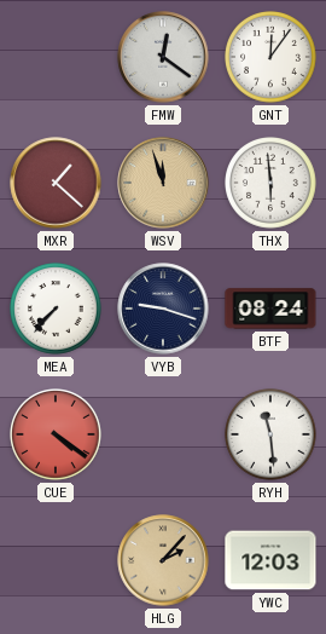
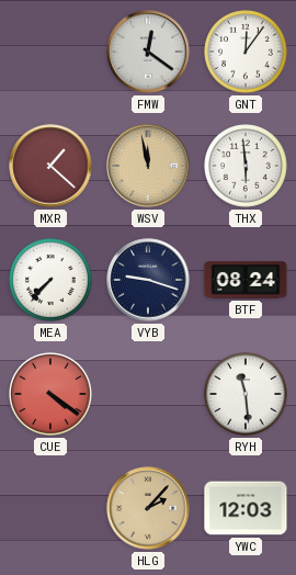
WSV: 11:57 -> 11:58
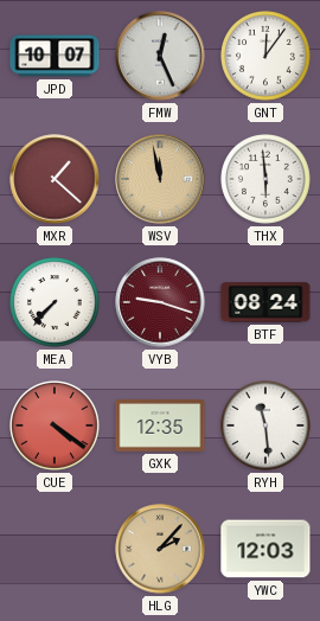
JPD: none -> 10:07
FMW: 12:21 -> 12:26
VYB dial: navy -> burgundy
GXK: none -> 12:35
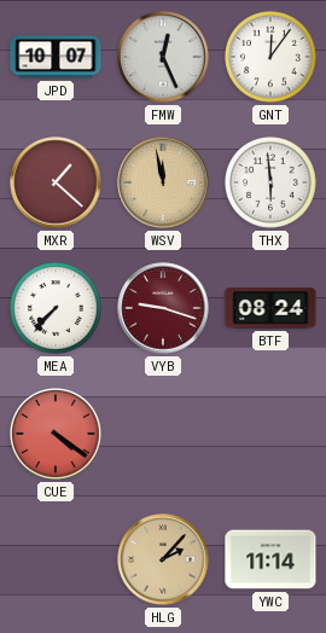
GXK: 12:35 -> none
RYH: 11:29 -> none
YWC: 12:03 -> 11:14
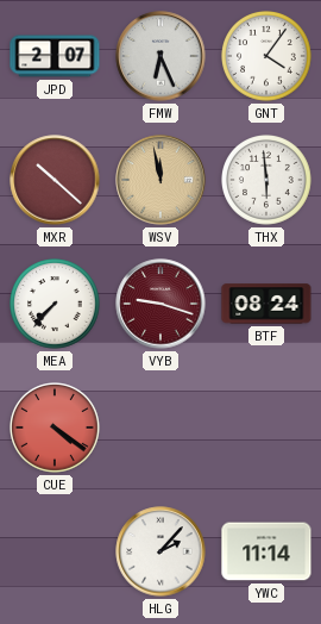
JPD: 10:07 -> 2:07
FMW: 12:26 -> 6:26
GNT: 12:06 -> 4:06
MXR: 1:22 -> 10:22
HLG dial: champagne -> white
